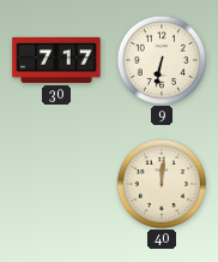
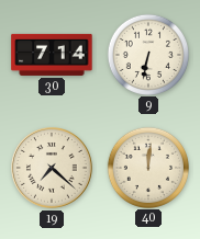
30: 7:17 -> 7:14
19: none -> 7:22
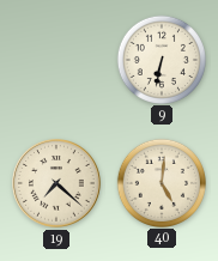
30: 7:14 -> none
40: 12:01 -> 5:01
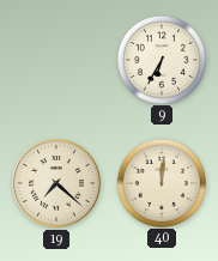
9: 6:32 -> 6:35
40: 5:01 -> 12:01
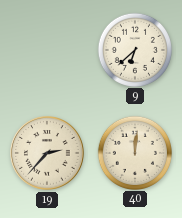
9: 6:35 -> 6:38
19: 7:22 -> 2:37
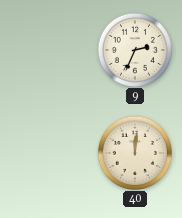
9: 6:38 -> 2:34
19: 2:37 -> none
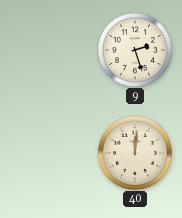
9: 2:34 -> 2:27
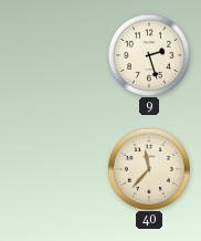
40: 12:01 -> 11:37
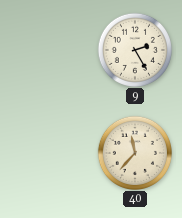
9: 2:27 -> 2:25
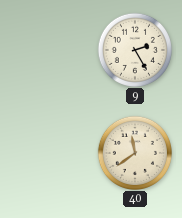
40: 11:37 -> 11:39
